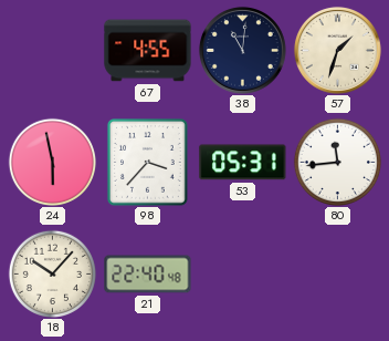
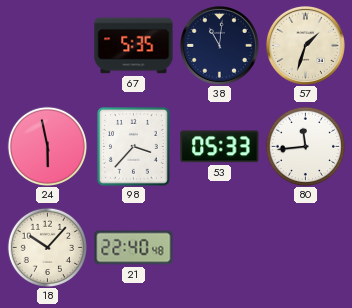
67: 4:55 -> 5:35
53: 05:31 -> 05:33
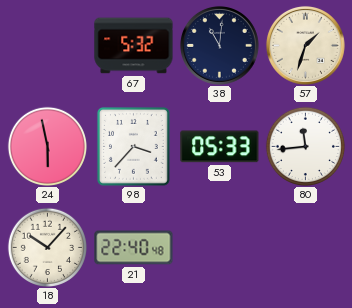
67: 5:35 -> 5:32
